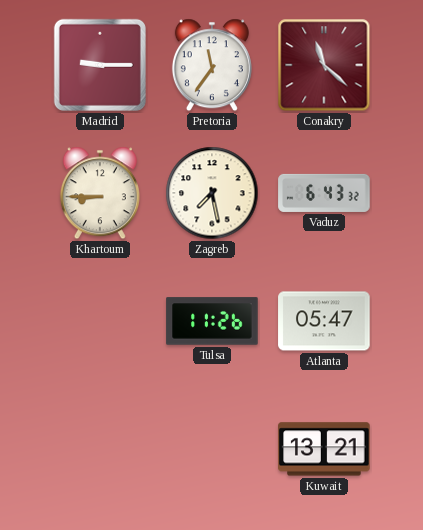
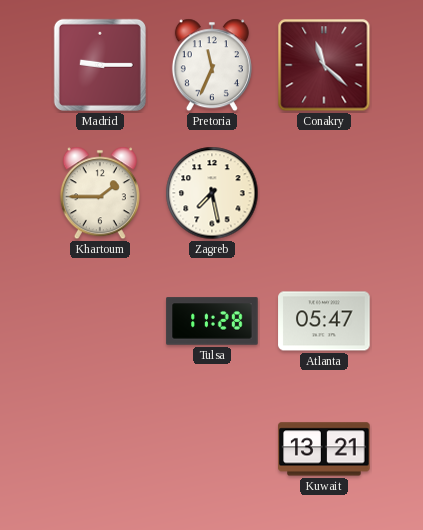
Pretoria: 11:36 -> 11:34
Khartoum: 8:45 -> 1:45
Vaduz: 6:43 -> none
Tulsa: 11:26 -> 11:28
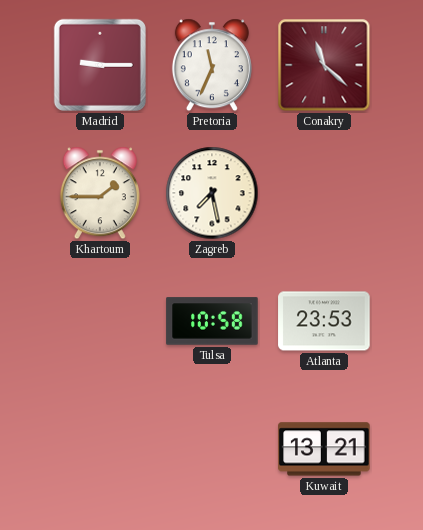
Tulsa: 11:28 -> 10:58
Atlanta: 05:47 -> 23:53
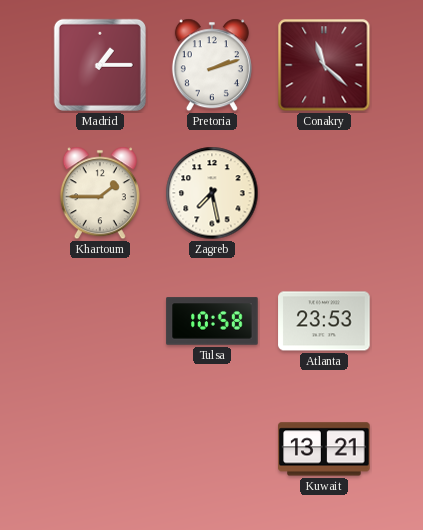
Madrid: 9:15 -> 1:15
Pretoria: 11:34 -> 2:12
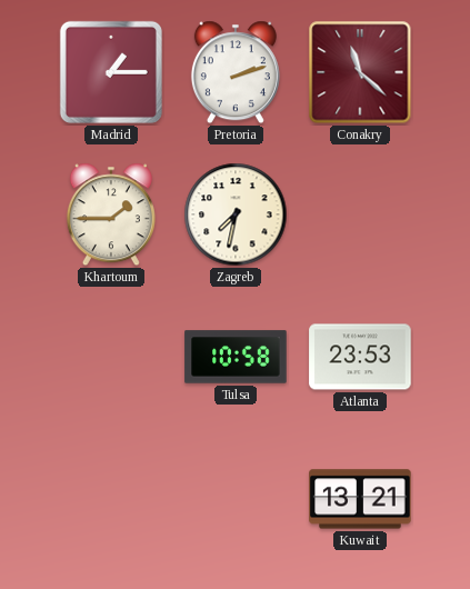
Zagreb: 7:28 -> 7:32
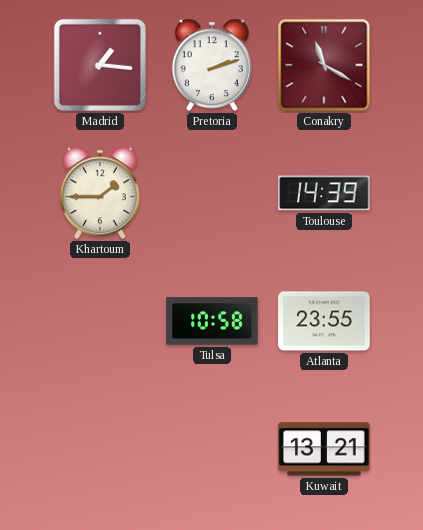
Madrid: 1:15 -> 1:16
Conakry: 11:22 -> 11:20
Zagreb: 7:32 -> none
Toulouse: none -> 14:39
Atlanta: 23:53 -> 23:55
